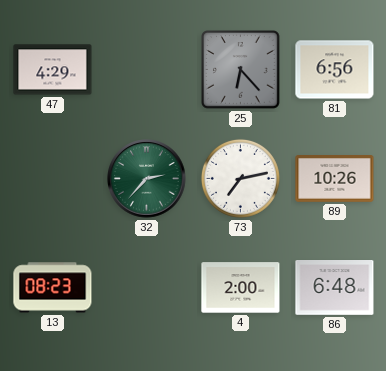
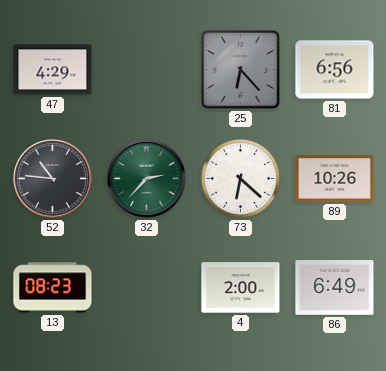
52: none -> 10:46
73: 7:13 -> 6:22
86: 6:48 -> 6:49
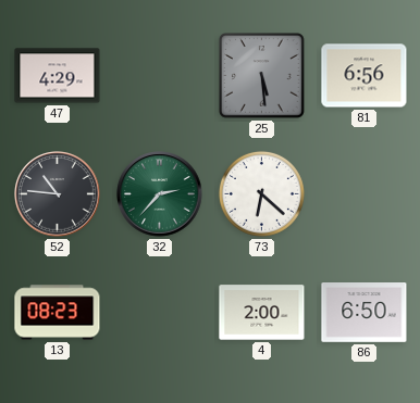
25: 6:23 -> 5:29
89: 10:26 -> none
86: 6:49 -> 6:50
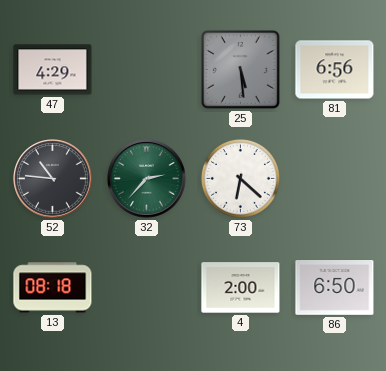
13: 08:23 -> 08:18
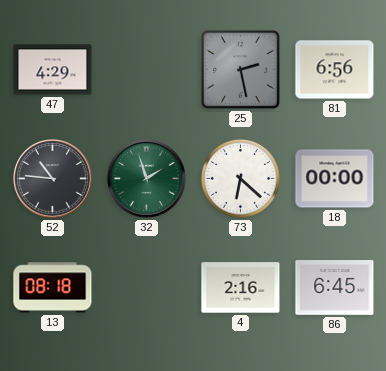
25: 5:29 -> 2:28
32: 2:37 -> 1:57
18: none -> 00:00
4: 2:00 -> 2:16
86: 6:50 -> 6:45
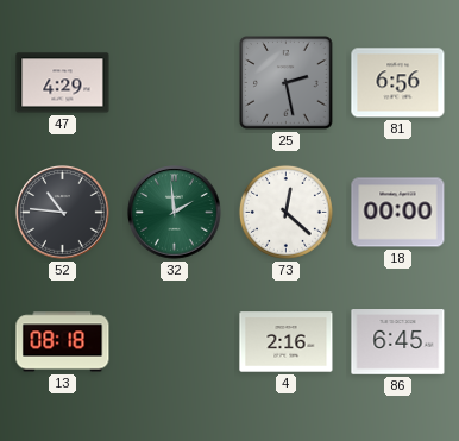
32: 1:57 -> 1:59
73: 6:22 -> 12:22
